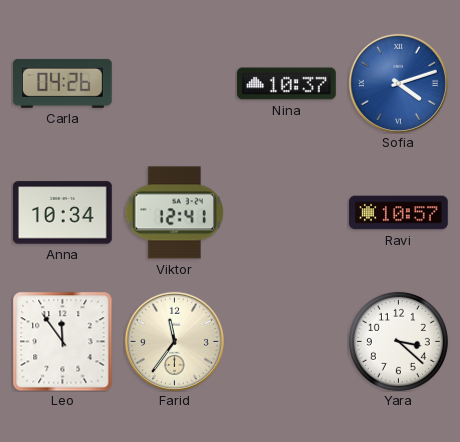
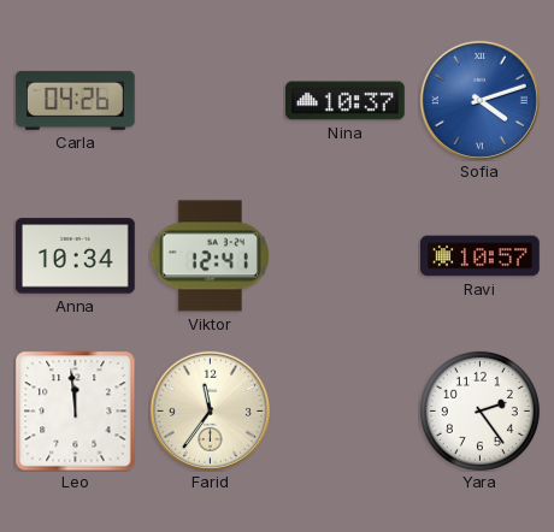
Leo: 11:54 -> 11:59
Yara: 3:22 -> 2:24
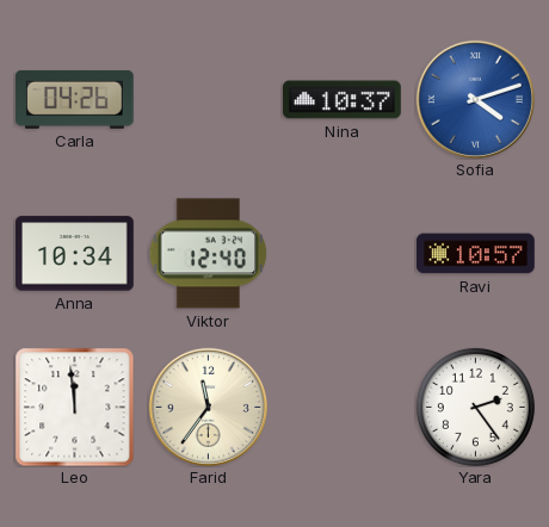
Viktor: 12:41 -> 12:40
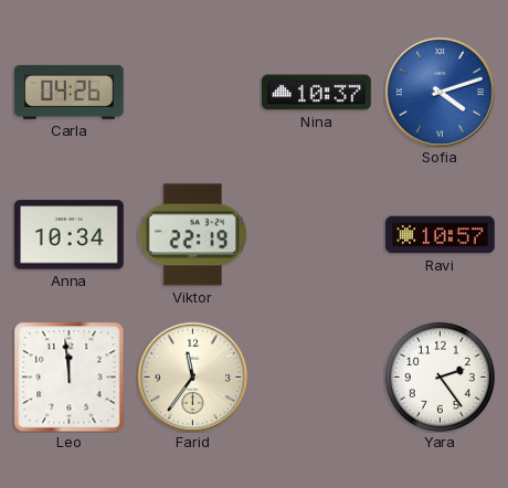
Viktor: 12:40 -> 22:19
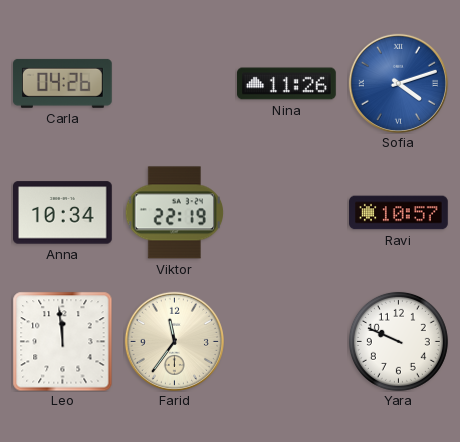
Nina: 10:37 -> 11:26
Yara: 2:24 -> 9:49
